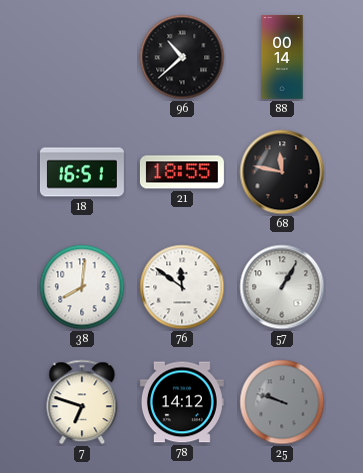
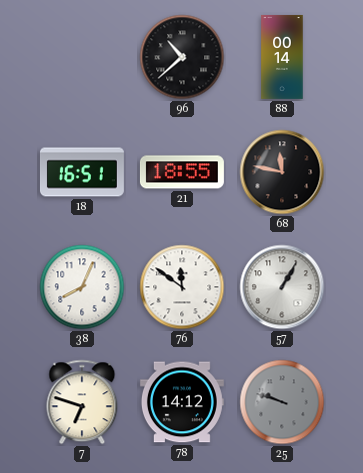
38: 8:01 -> 8:04
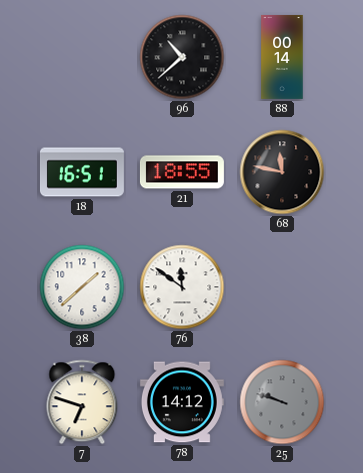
38: 8:04 -> 1:38
57: 1:05 -> none
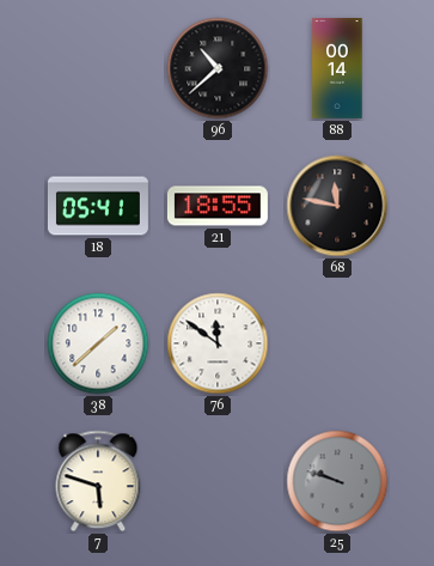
18: 16:51 -> 05:41
7: 6:48 -> 5:48
78: 14:12 -> none
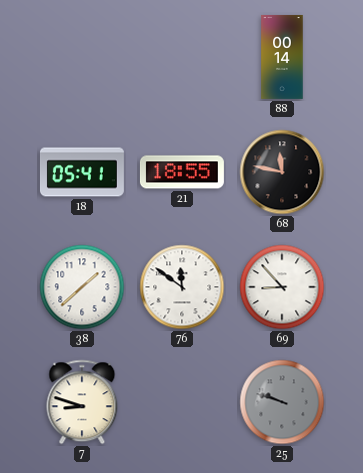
96: 10:38 -> none
69: none -> 8:53
7: 5:48 -> 8:48
